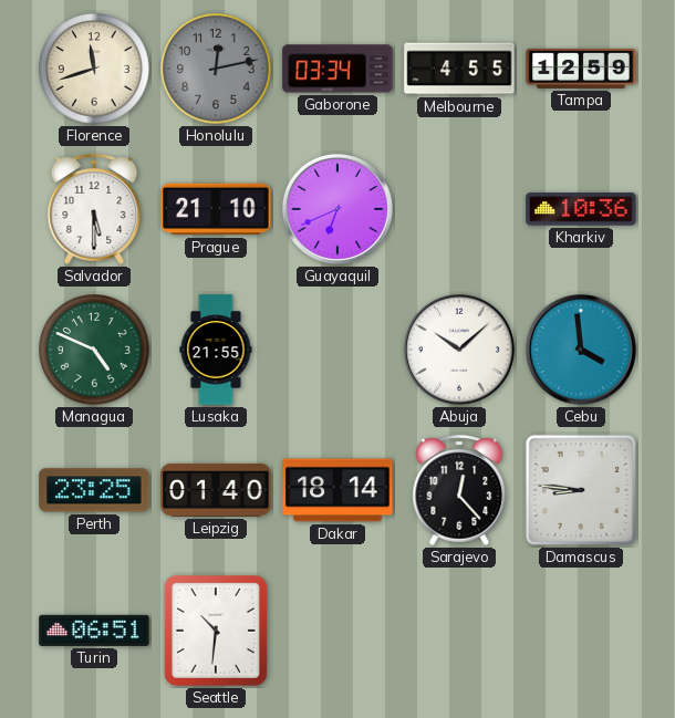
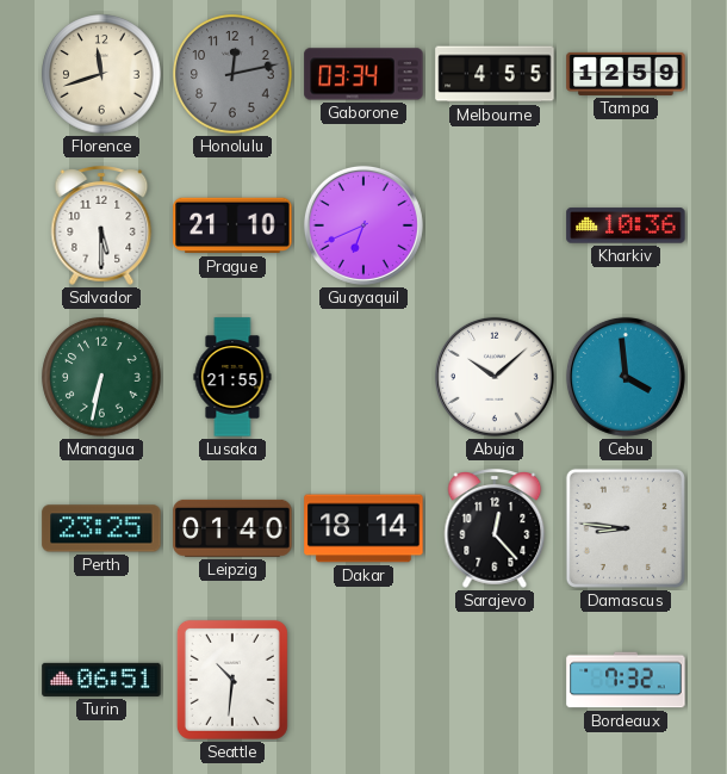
Managua: 4:49 -> 6:32
Bordeaux: none -> 7:32
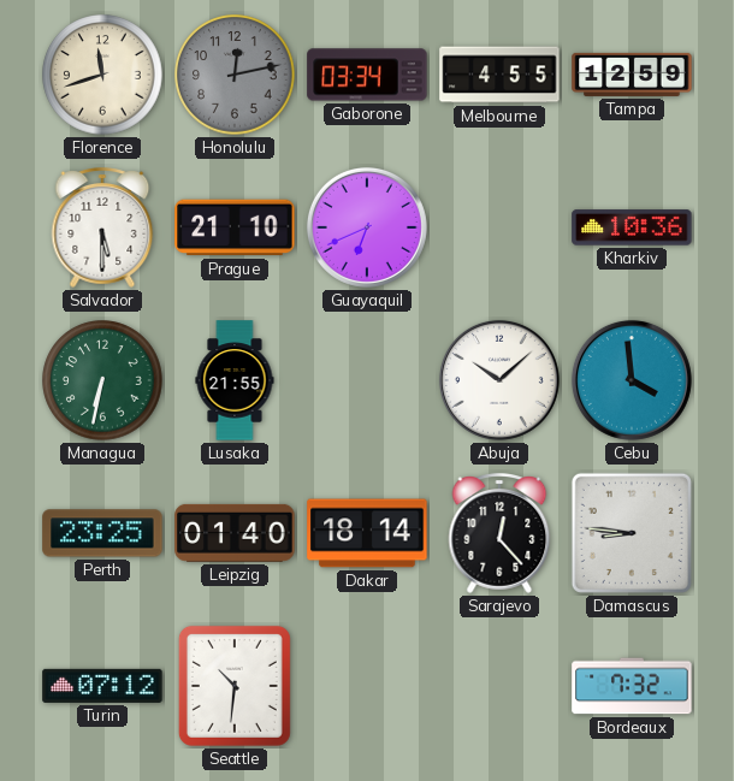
Turin: 06:51 -> 07:12
